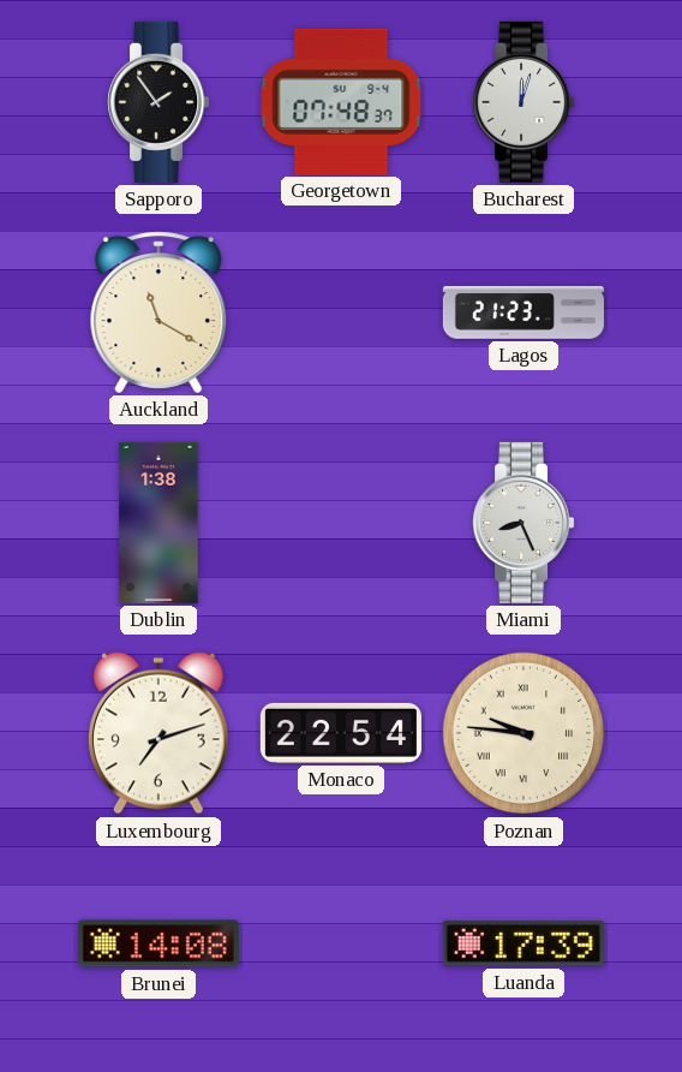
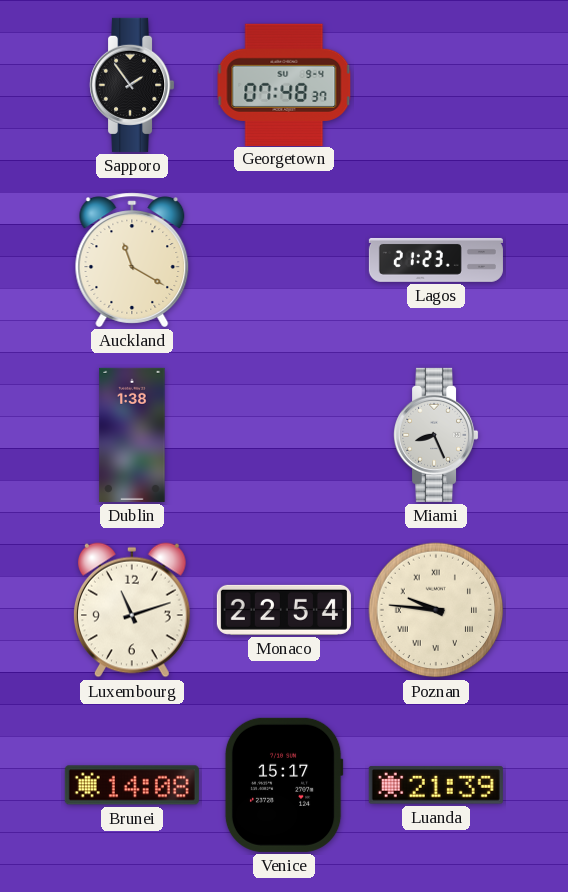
Bucharest: 12:03 -> none
Luxembourg: 7:12 -> 11:12
Venice: none -> 15:17
Luanda: 17:39 -> 21:39
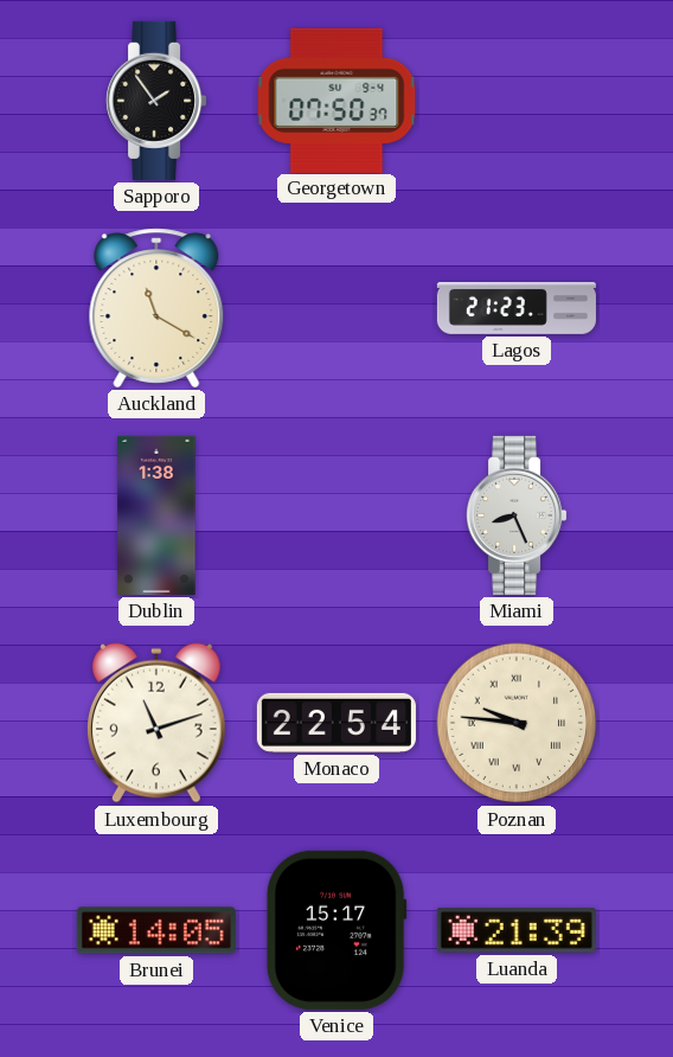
Georgetown: 07:48 -> 07:50
Brunei: 14:08 -> 14:05
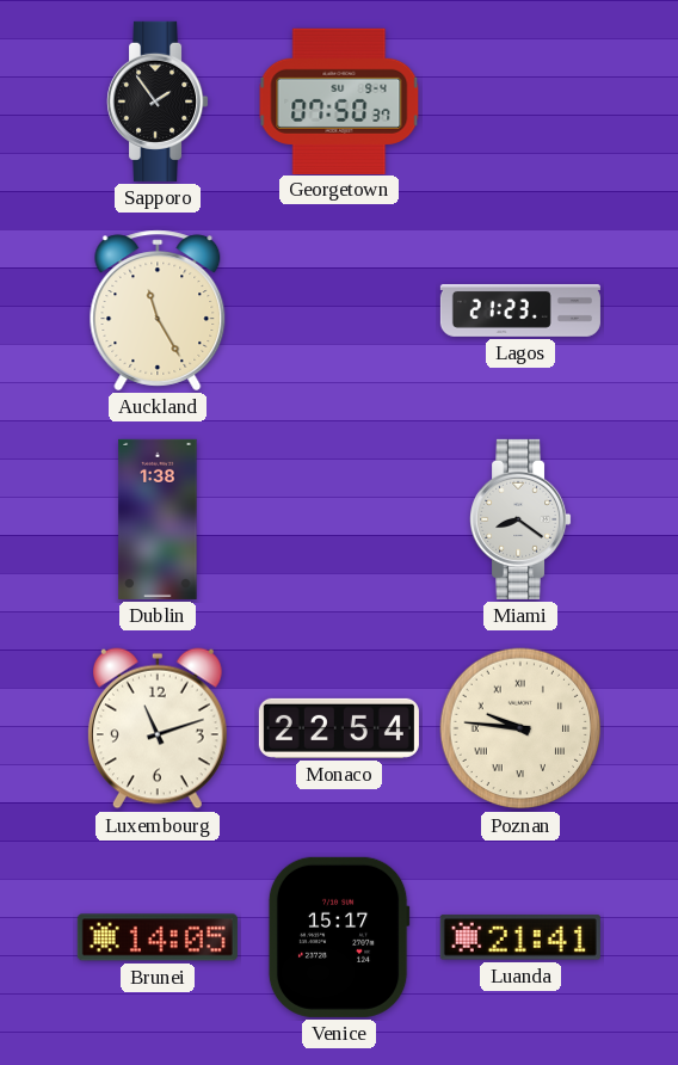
Auckland: 11:20 -> 11:25
Miami: 8:26 -> 8:21
Luanda: 21:39 -> 21:41
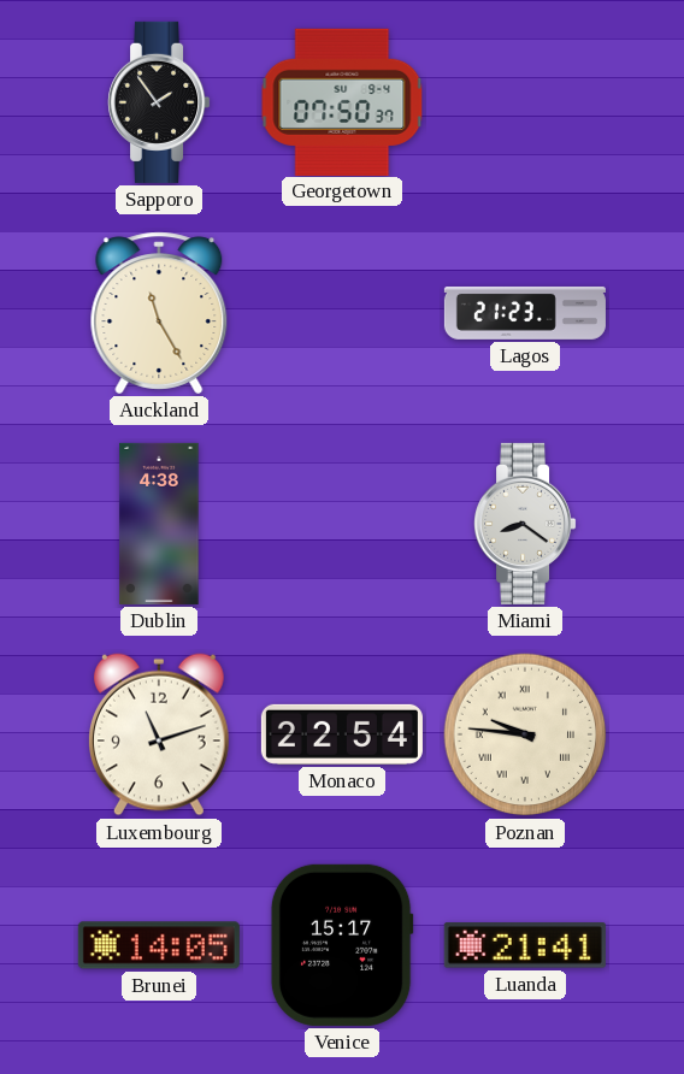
Dublin: 1:38 -> 4:38
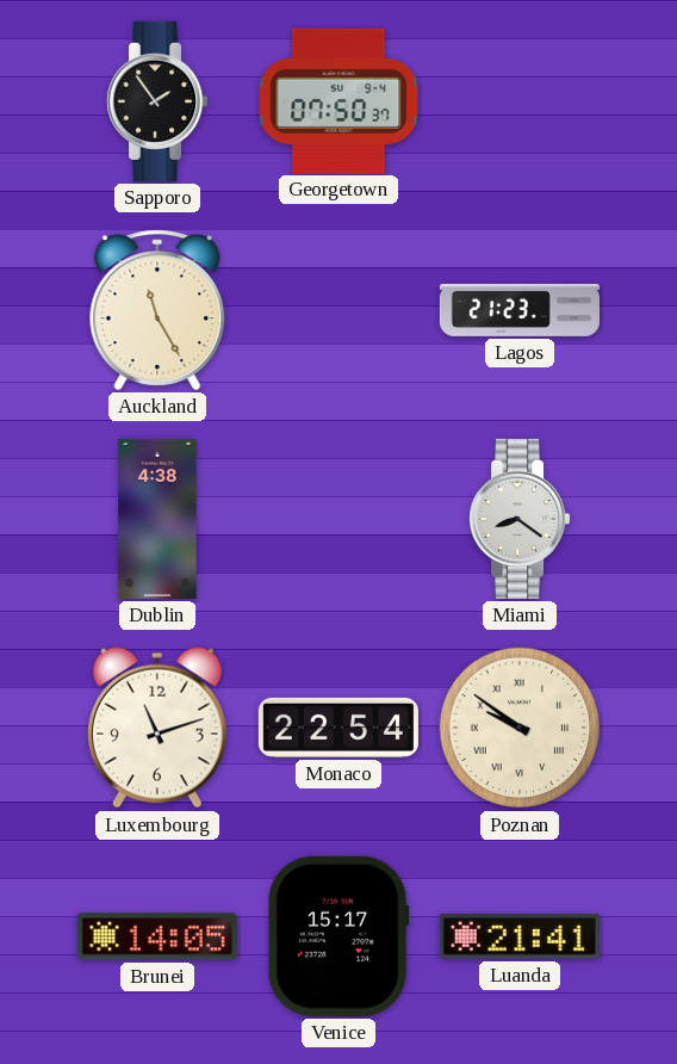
Poznan: 9:46 -> 9:51
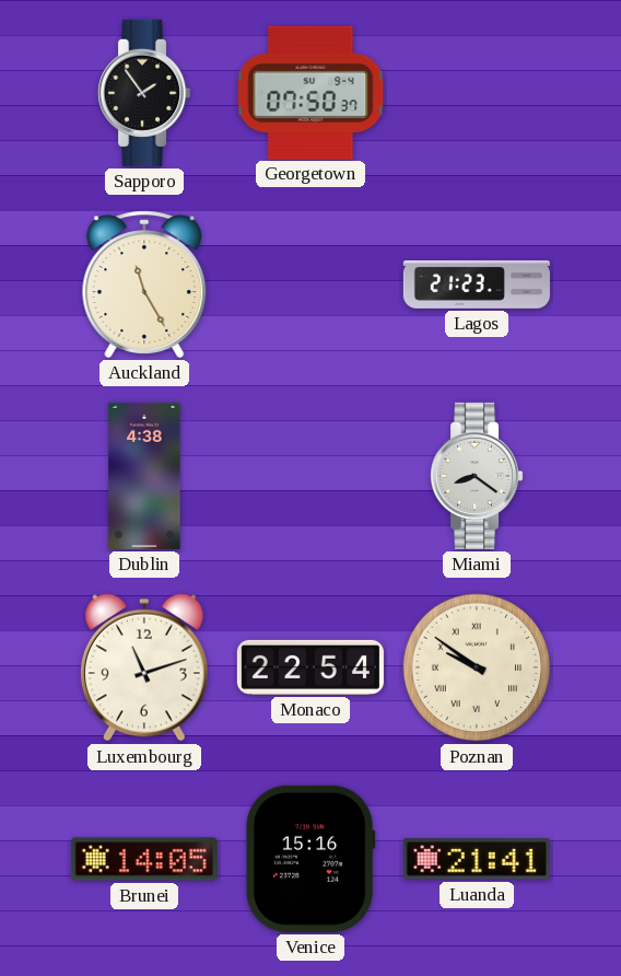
Venice: 15:17 -> 15:16
